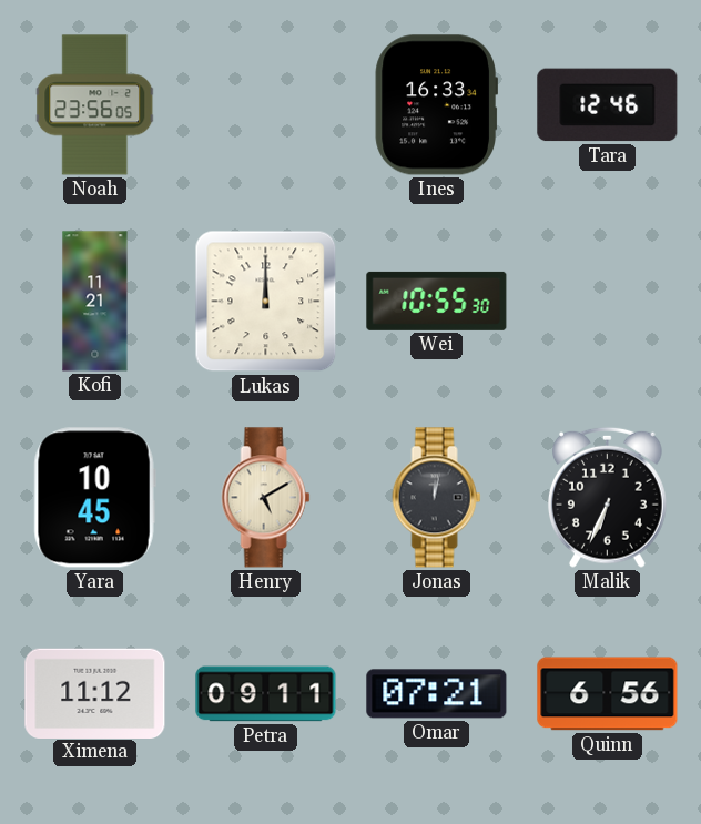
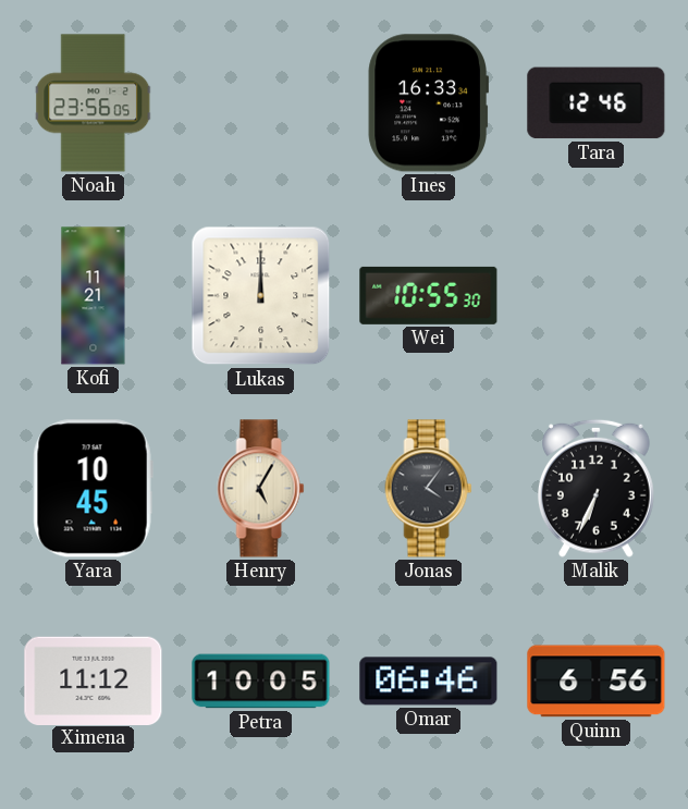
Henry: 5:10 -> 5:05
Jonas: 12:02 -> 4:06
Petra: 09:11 -> 10:05
Omar: 07:21 -> 06:46
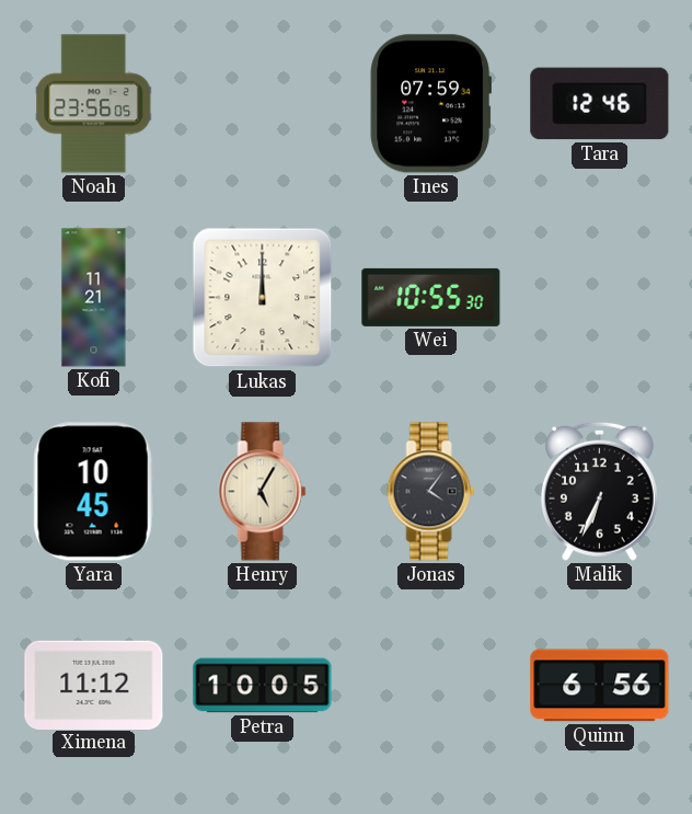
Ines: 16:33 -> 07:59
Omar: 06:46 -> none
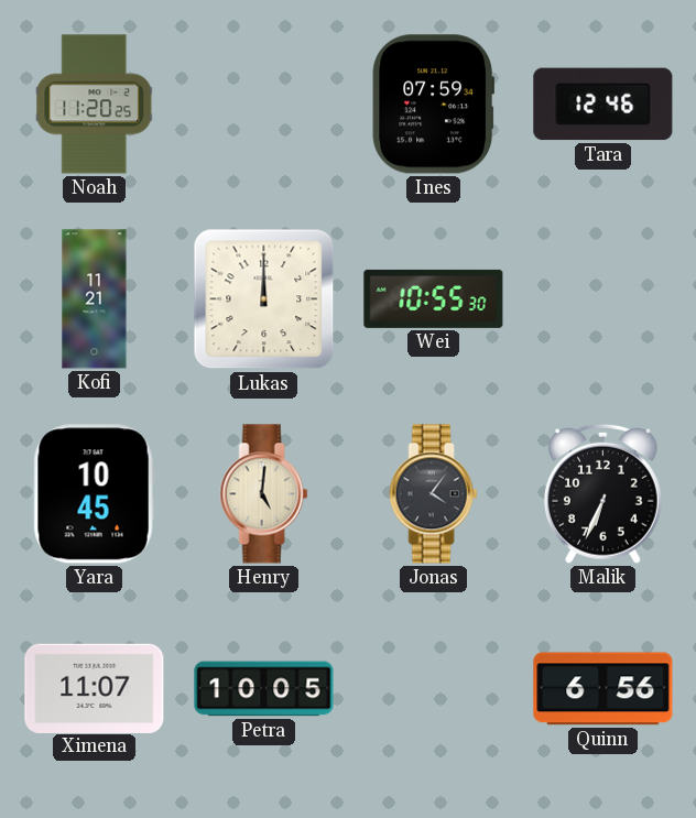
Noah: 23:56 -> 11:20
Henry: 5:05 -> 5:01
Ximena: 11:12 -> 11:07
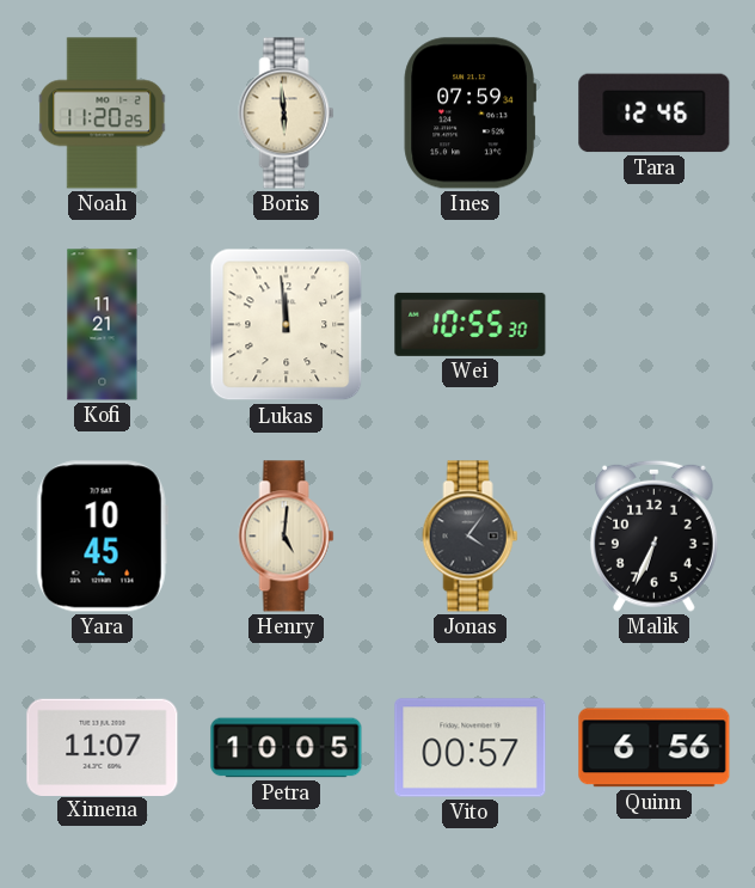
Boris: none -> 5:59
Lukas: 12:00 -> 11:59
Vito: none -> 00:57
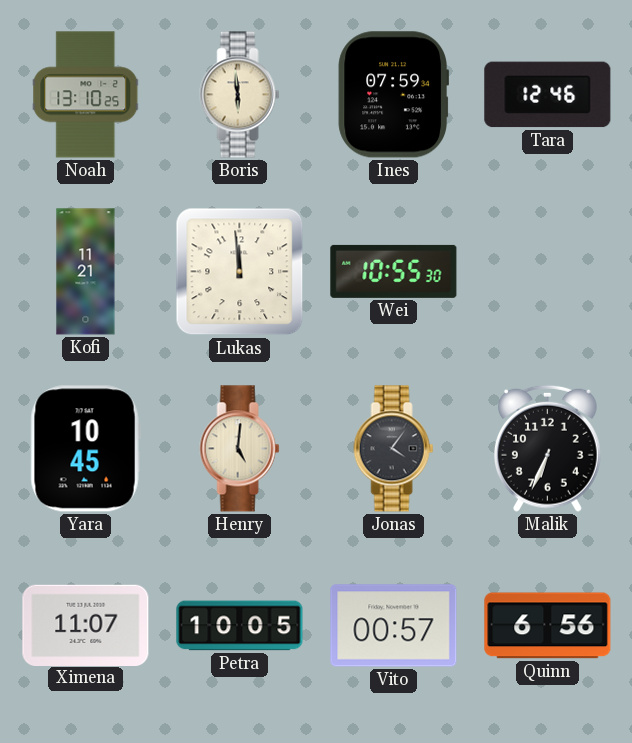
Noah: 11:20 -> 13:10
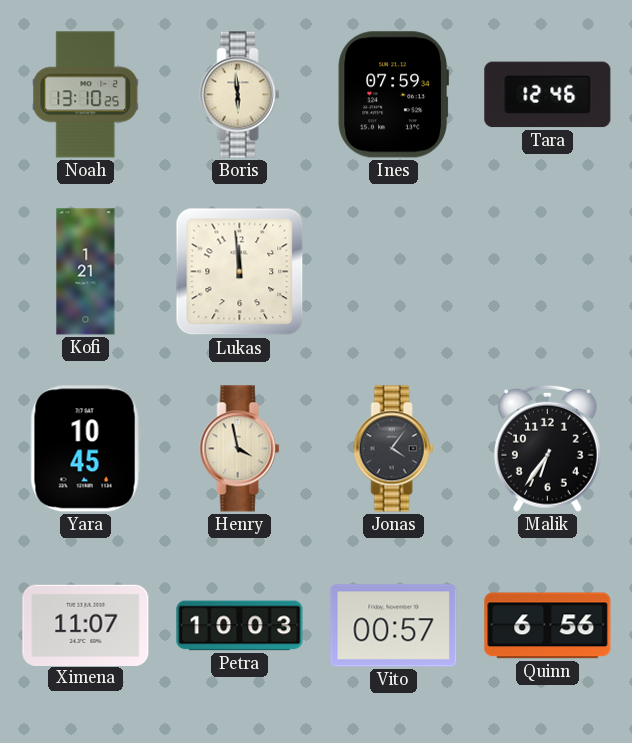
Kofi: 11:21 -> 1:21
Wei: 10:55 -> none
Henry: 5:01 -> 3:58
Malik: 6:34 -> 6:36
Petra: 10:05 -> 10:03
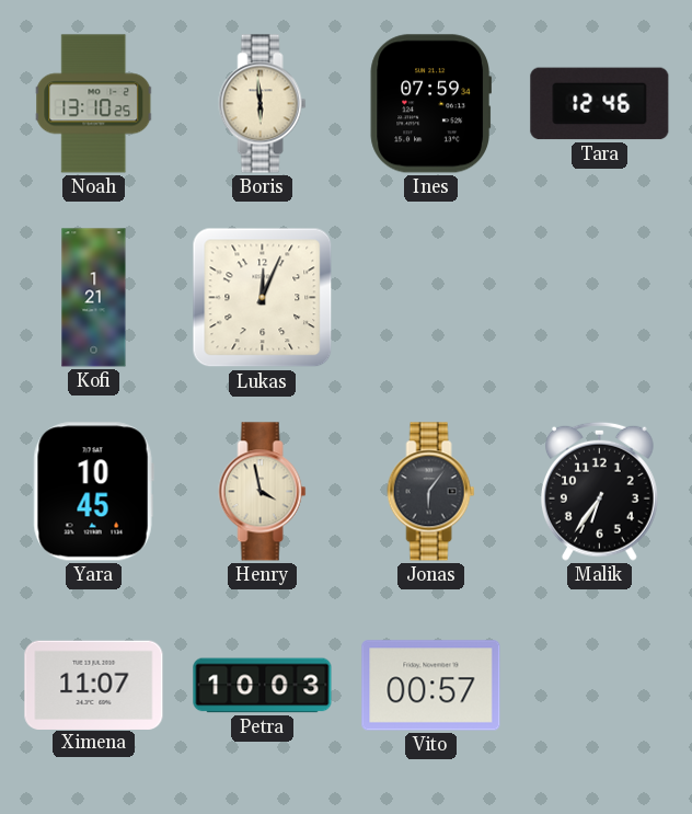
Lukas: 11:59 -> 12:04
Jonas: 4:06 -> 6:06
Quinn: 6:56 -> none
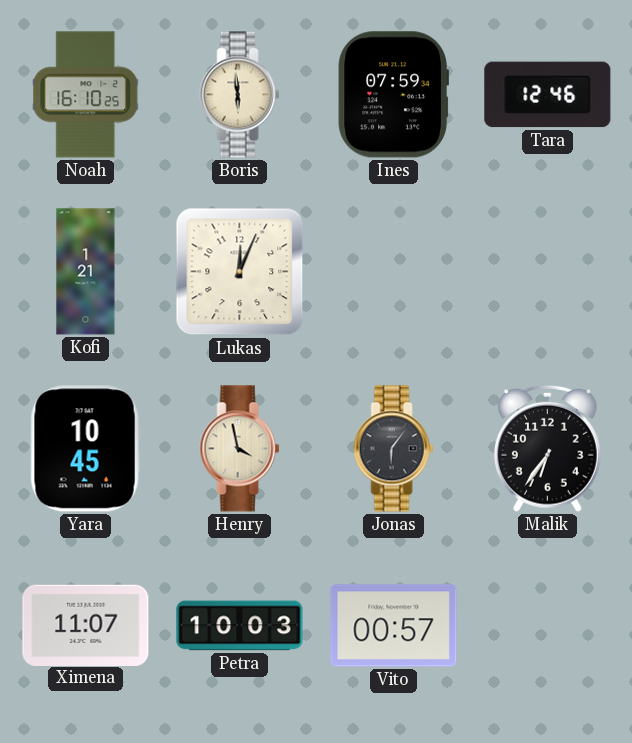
Noah: 13:10 -> 16:10
